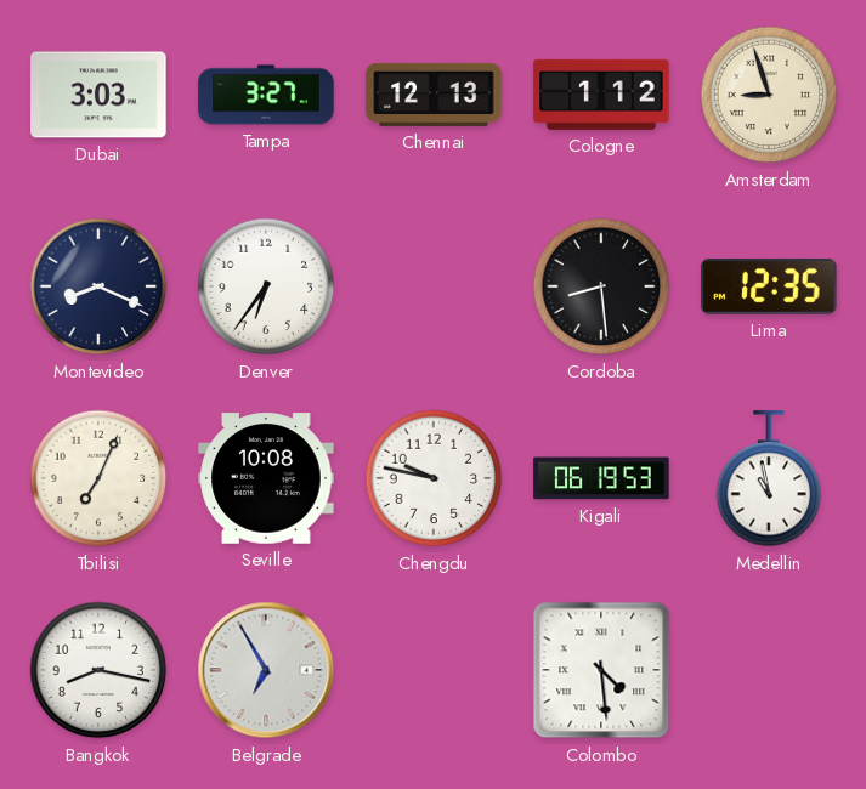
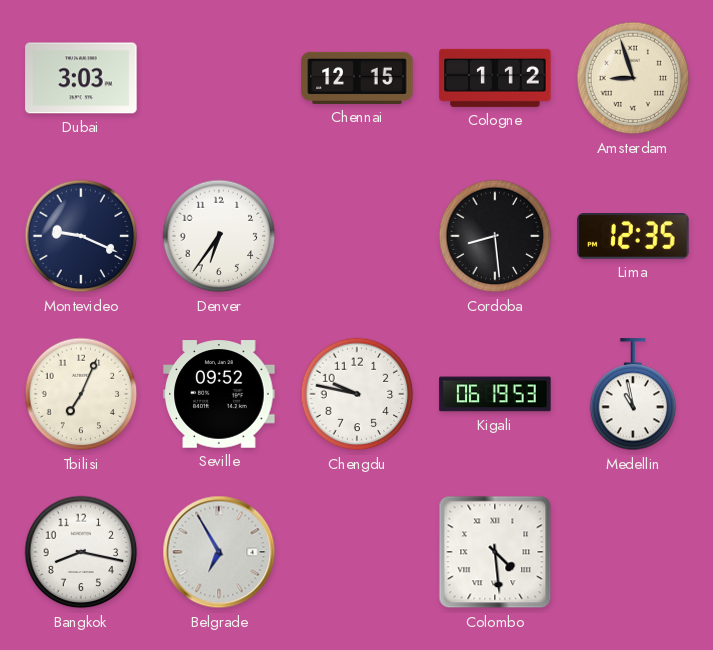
Tampa: 3:27 -> none
Chennai: 12:13 -> 12:15
Montevideo: 8:19 -> 9:19
Seville: 10:08 -> 09:52
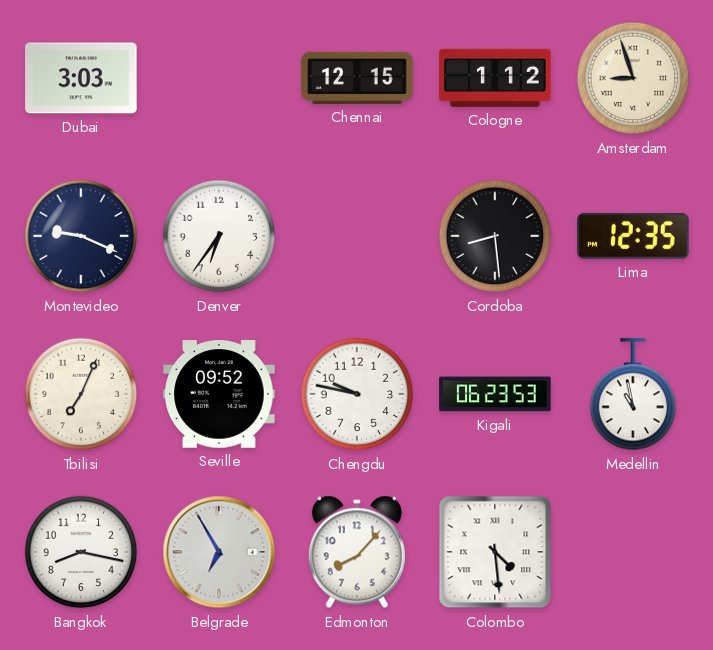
Kigali: 06:19 -> 06:23
Edmonton: none -> 8:07
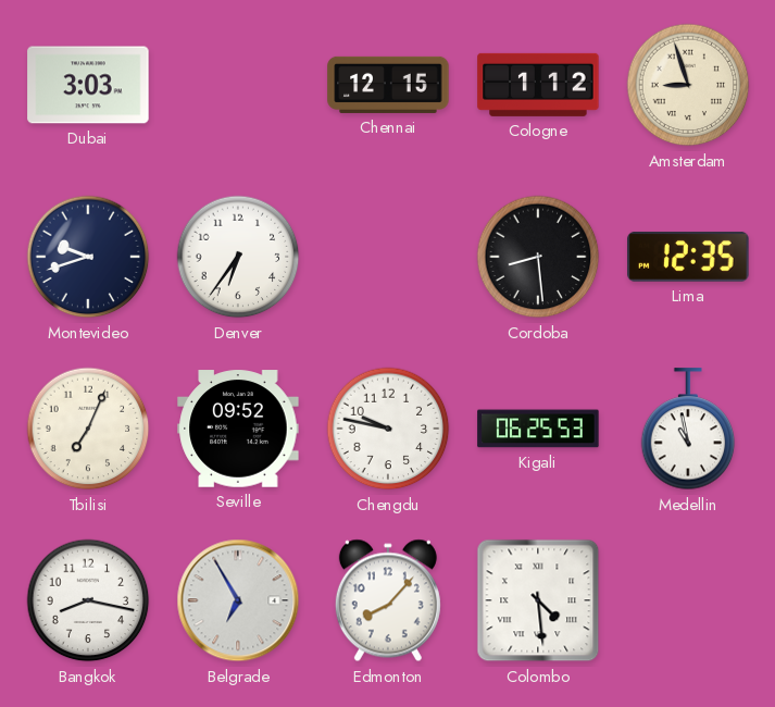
Montevideo: 9:19 -> 9:42
Kigali: 06:23 -> 06:25
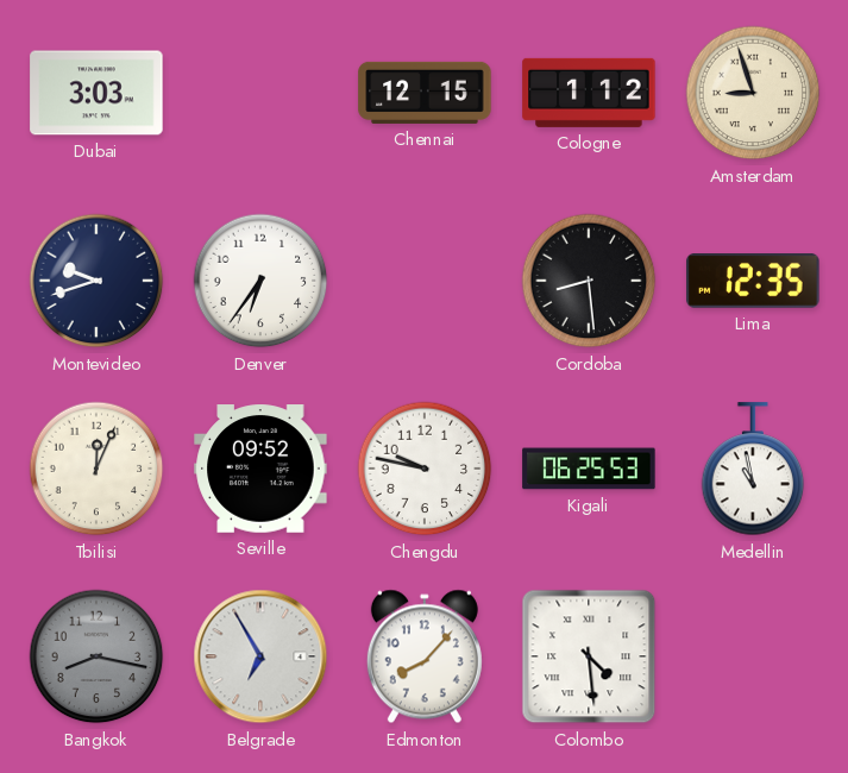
Tbilisi: 7:04 -> 12:04
Bangkok dial: white -> grey
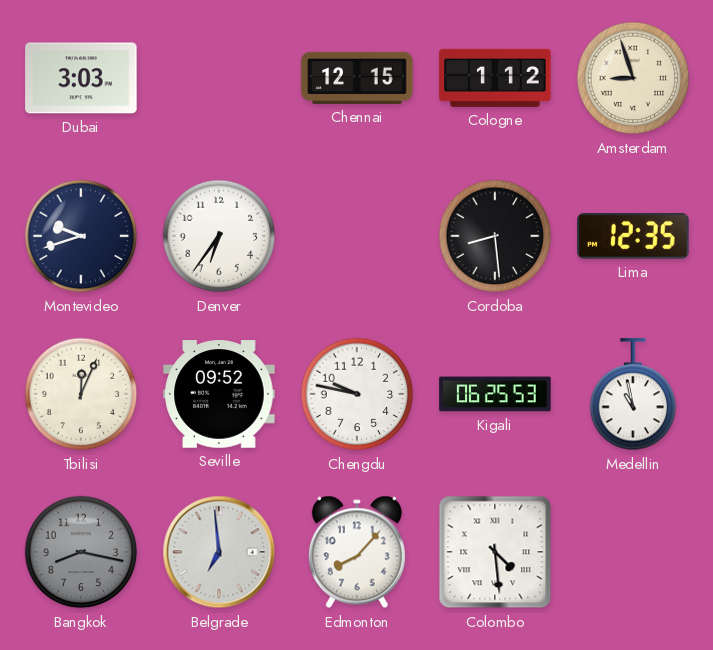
Belgrade: 6:55 -> 6:59
